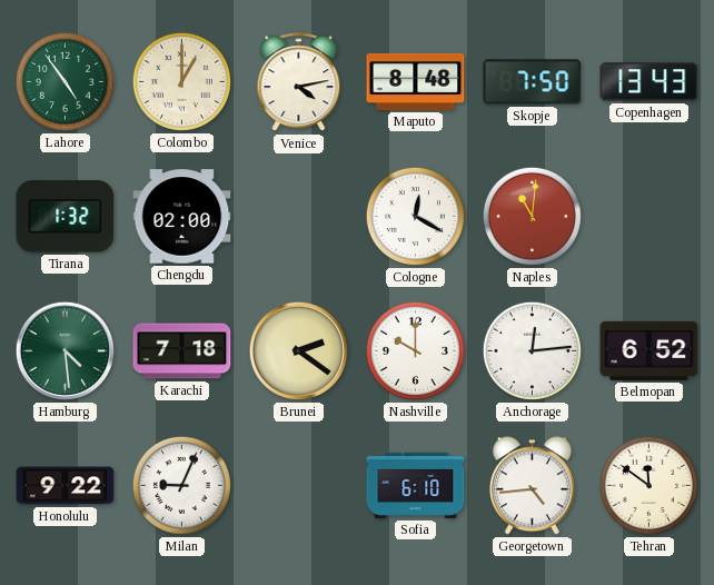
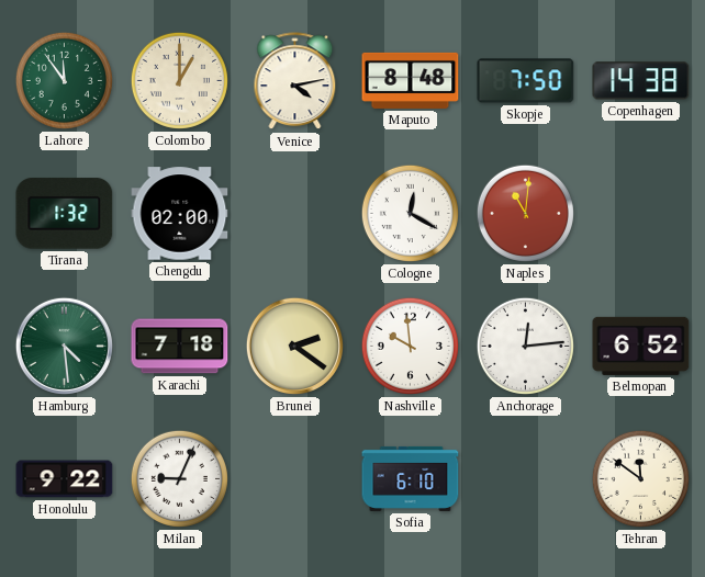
Lahore: 4:54 -> 11:54
Copenhagen: 13:43 -> 14:38
Nashville: 10:00 -> 9:59
Georgetown: 4:44 -> none
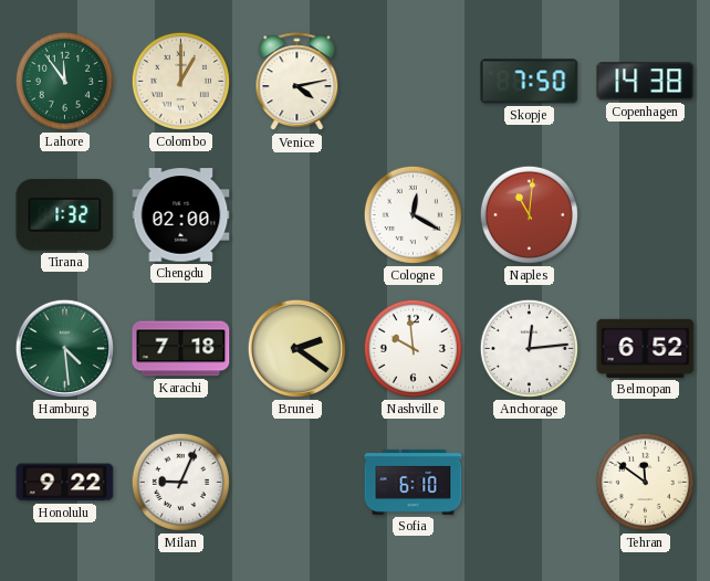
Maputo: 8:48 -> none
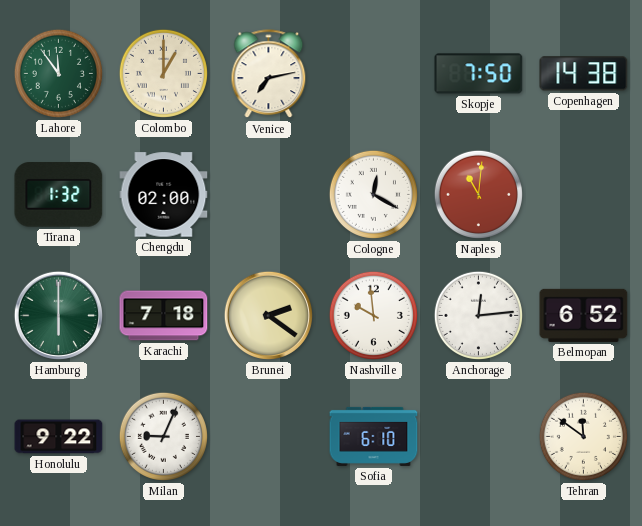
Venice: 4:13 -> 7:13
Hamburg: 4:29 -> 6:00
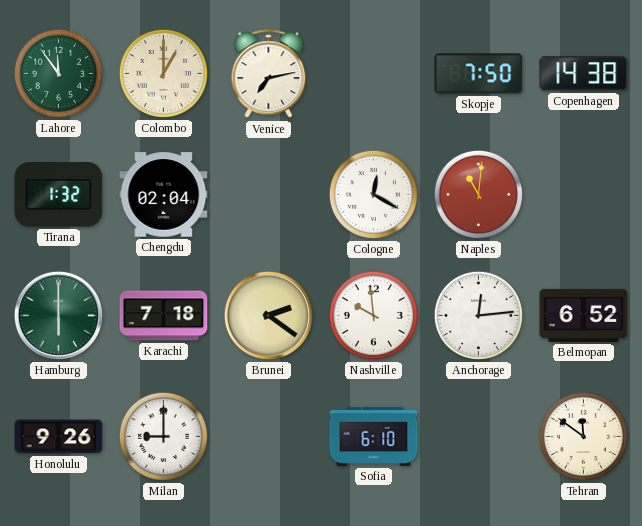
Chengdu: 02:00 -> 02:04
Honolulu: 9:22 -> 9:26
Milan: 9:04 -> 9:00
